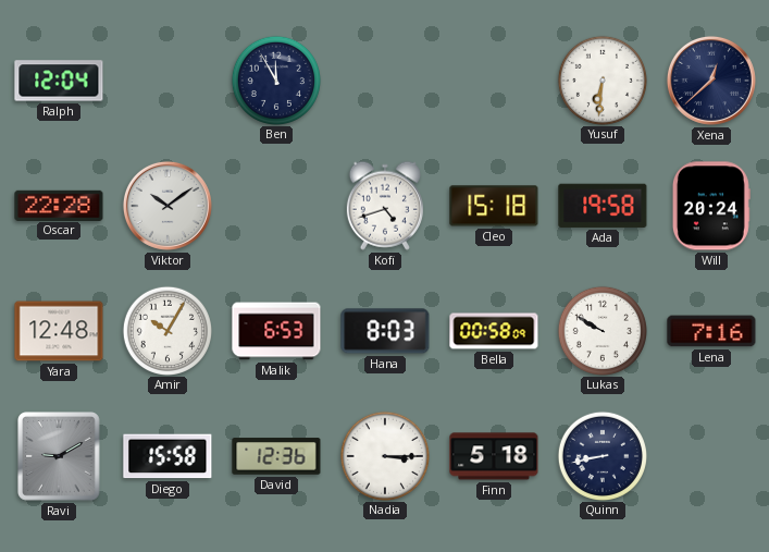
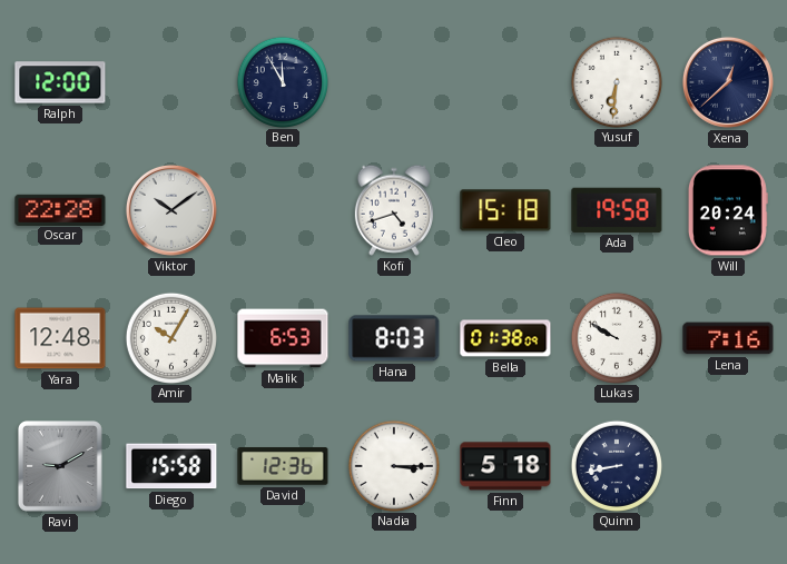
Ralph: 12:04 -> 12:00
Bella: 00:58 -> 01:38
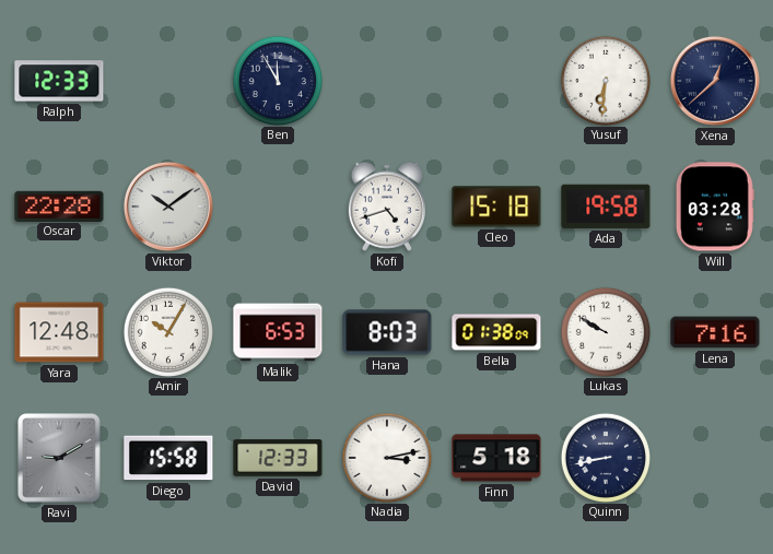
Ralph: 12:00 -> 12:33
Will: 20:24 -> 03:28
David: 12:36 -> 12:33
Nadia: 3:15 -> 3:13
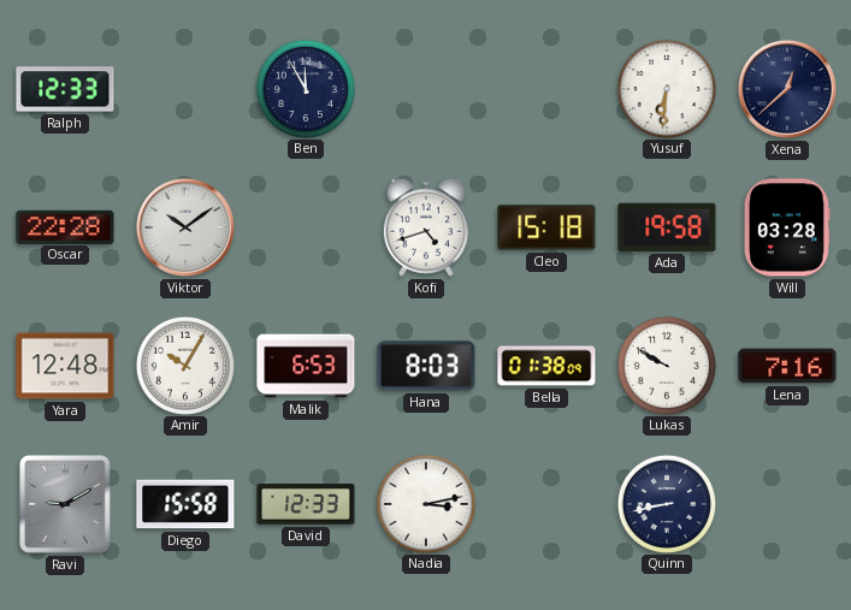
Finn: 5:18 -> none
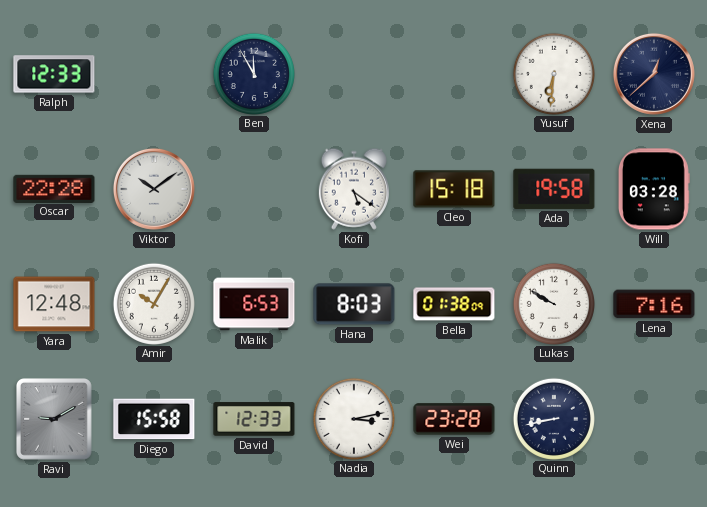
Kofi: 4:42 -> 5:21
Wei: none -> 23:28
